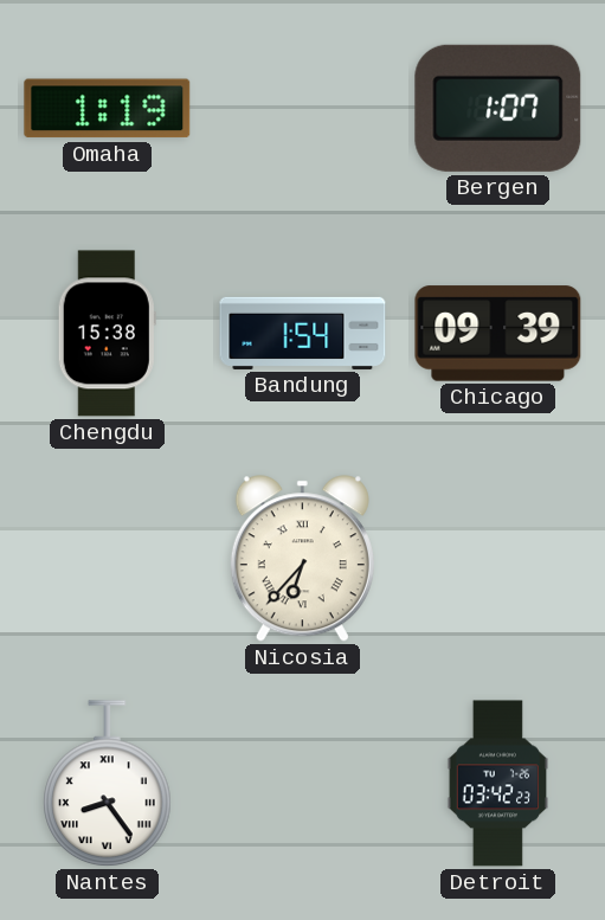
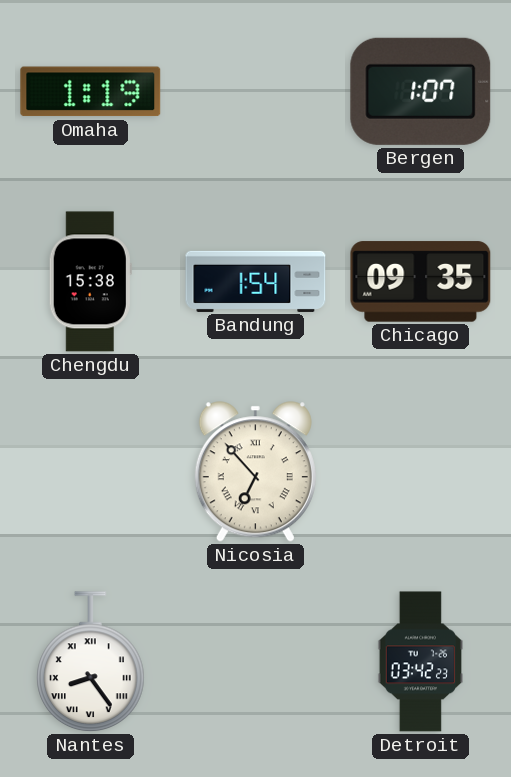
Chicago: 09:39 -> 09:35
Nicosia: 6:37 -> 6:53
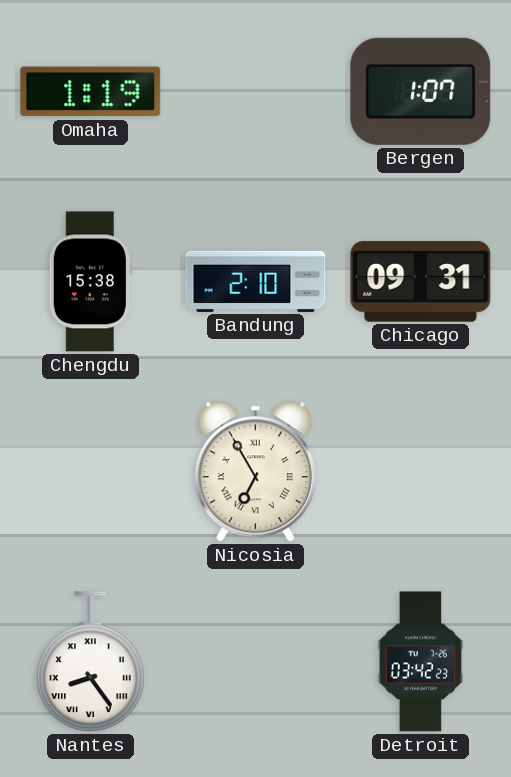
Bandung: 1:54 -> 2:10
Chicago: 09:35 -> 09:31
Nicosia: 6:53 -> 6:55
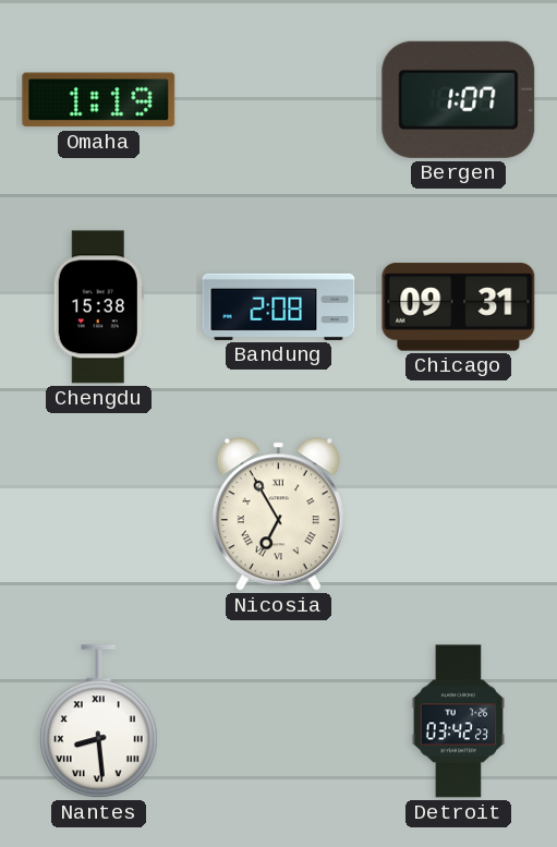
Bandung: 2:10 -> 2:08
Nantes: 8:24 -> 8:29
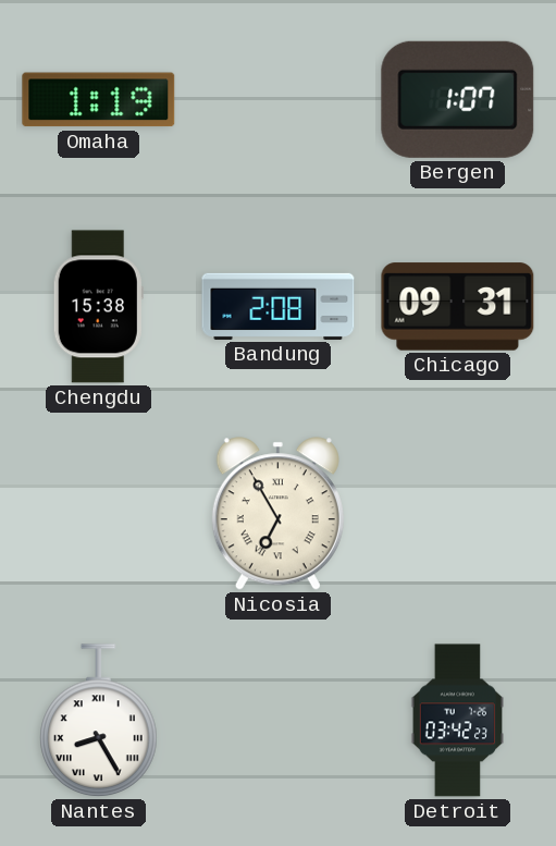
Nantes: 8:29 -> 8:25
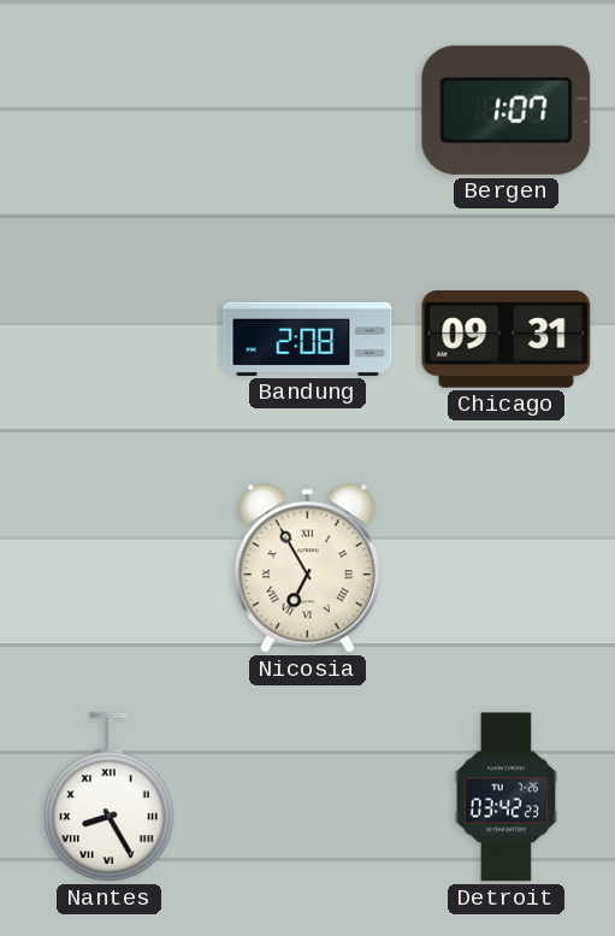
Omaha: 1:19 -> none
Chengdu: 15:38 -> none
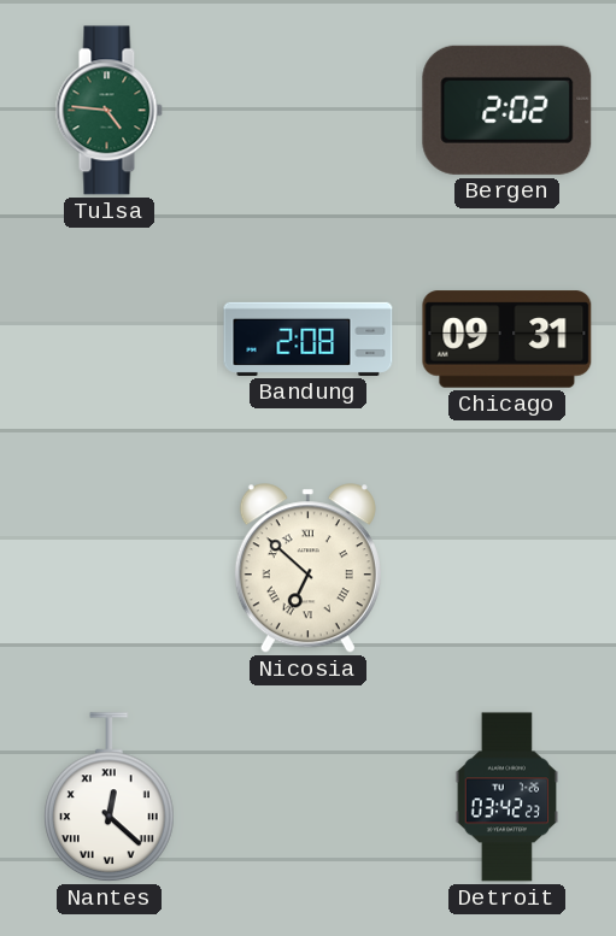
Tulsa: none -> 4:46
Bergen: 1:07 -> 2:02
Nicosia: 6:55 -> 6:52
Nantes: 8:25 -> 12:22
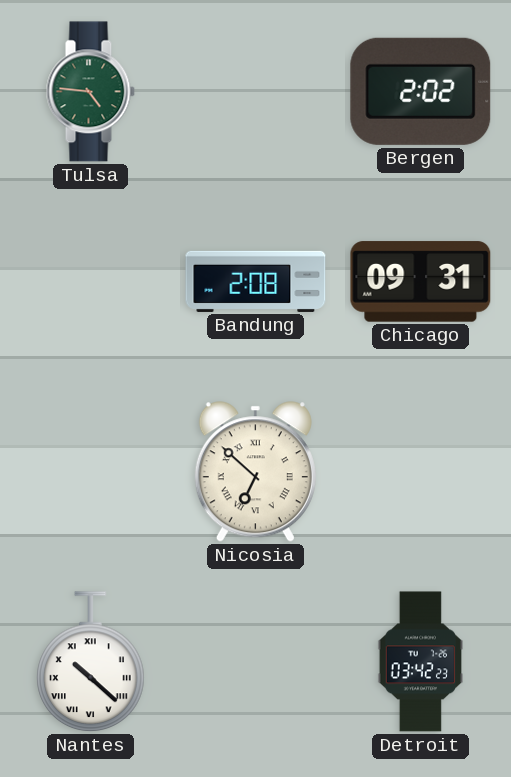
Nantes: 12:22 -> 10:22
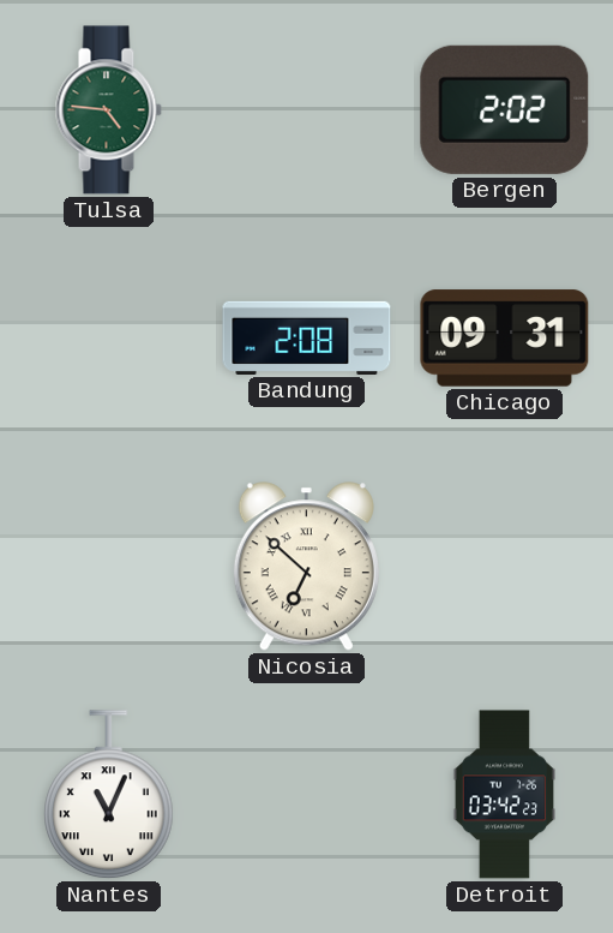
Nantes: 10:22 -> 11:04
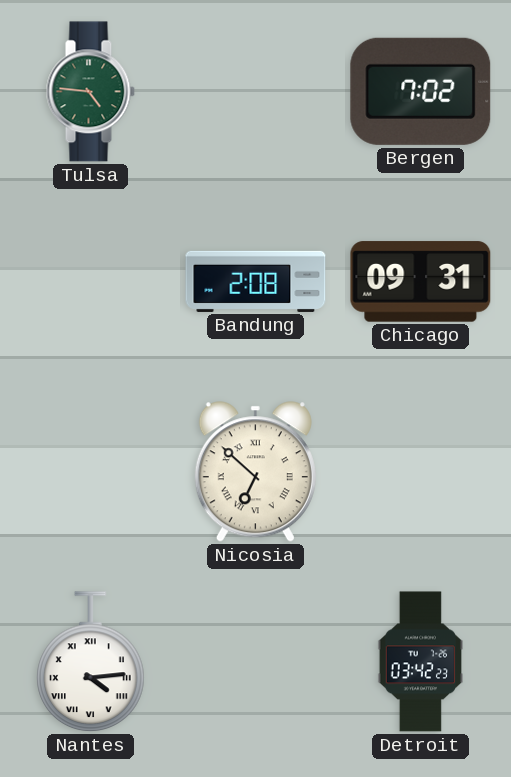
Bergen: 2:02 -> 7:02
Nantes: 11:04 -> 4:14
